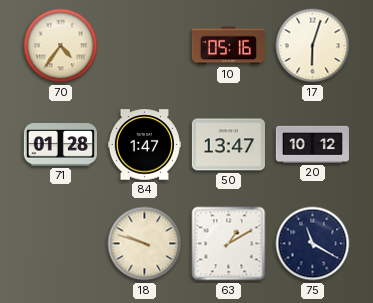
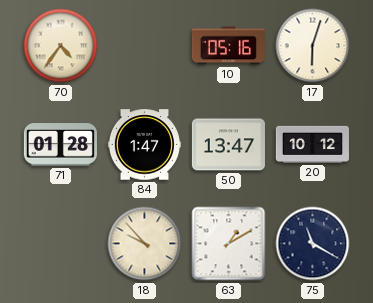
18: 9:48 -> 9:53
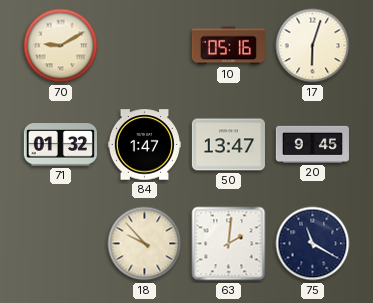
70: 4:36 -> 9:10
71: 01:28 -> 01:32
20: 10:12 -> 9:45
63: 1:10 -> 2:01
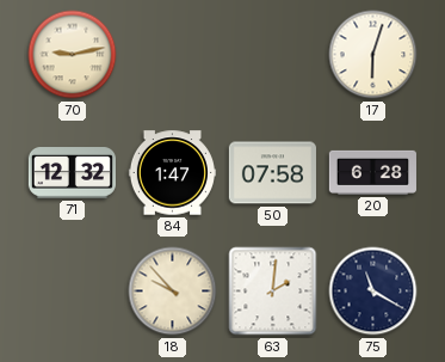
70: 9:10 -> 9:13
10: 05:16 -> none
71: 01:32 -> 12:32
50: 13:47 -> 07:58
20: 9:45 -> 6:28
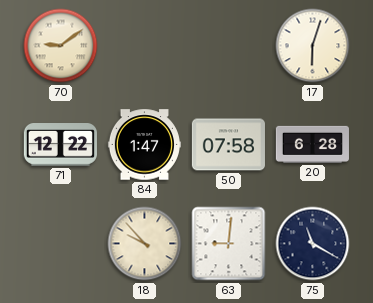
70: 9:13 -> 9:09
71: 12:32 -> 12:22
63: 2:01 -> 9:01
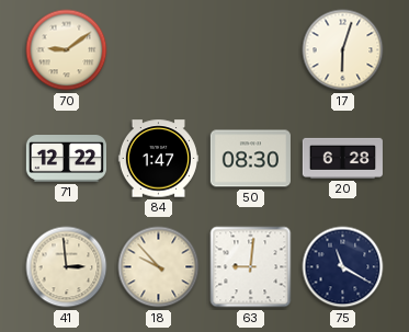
50: 07:58 -> 08:30
41: none -> 2:59
